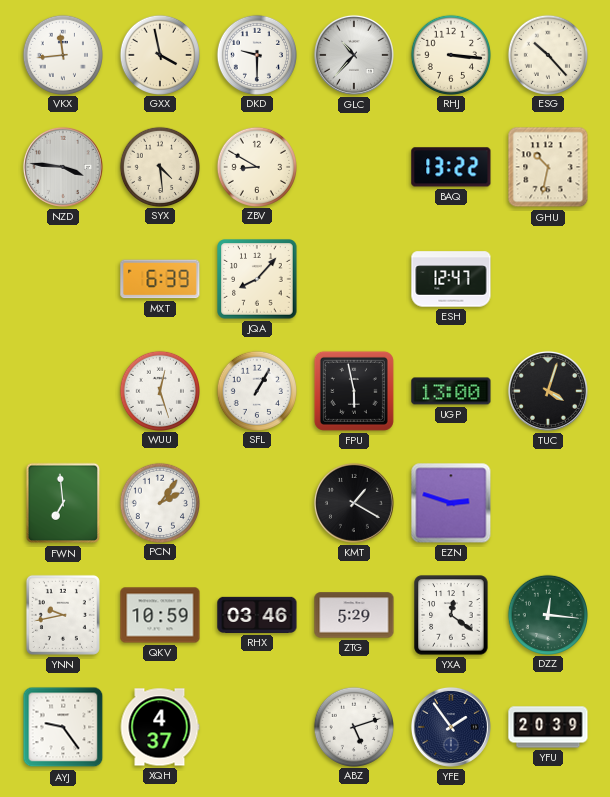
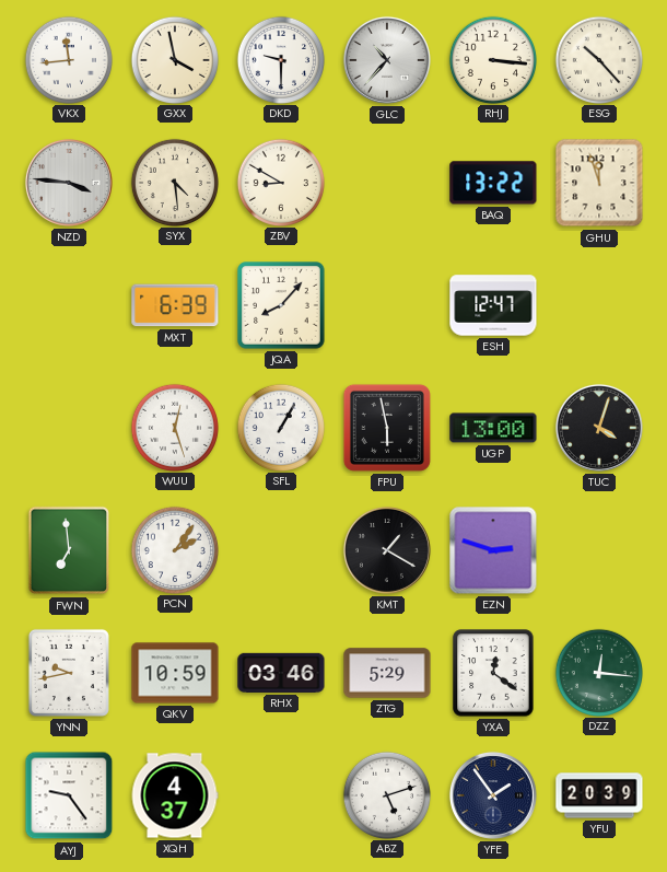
GHU: 10:32 -> 11:57
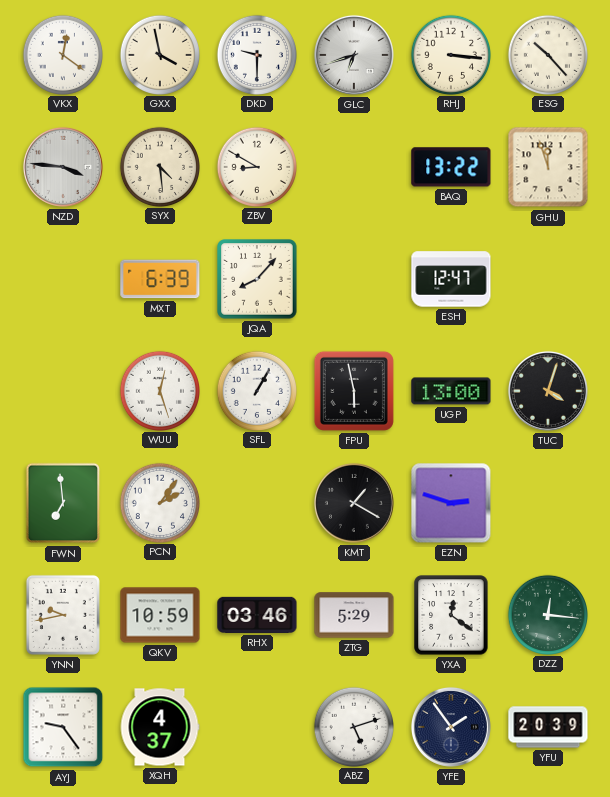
VKX: 11:44 -> 12:21
GLC: 10:37 -> 6:42
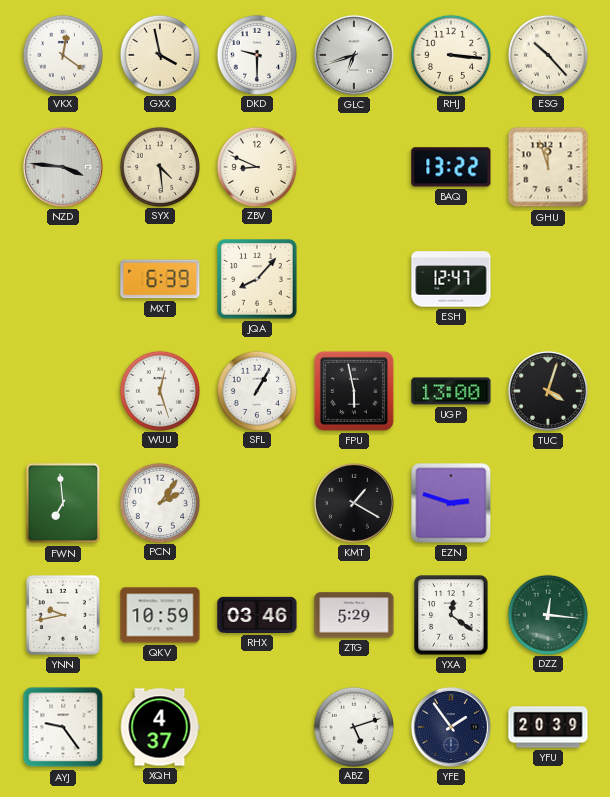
ZBV: 8:50 -> 8:49
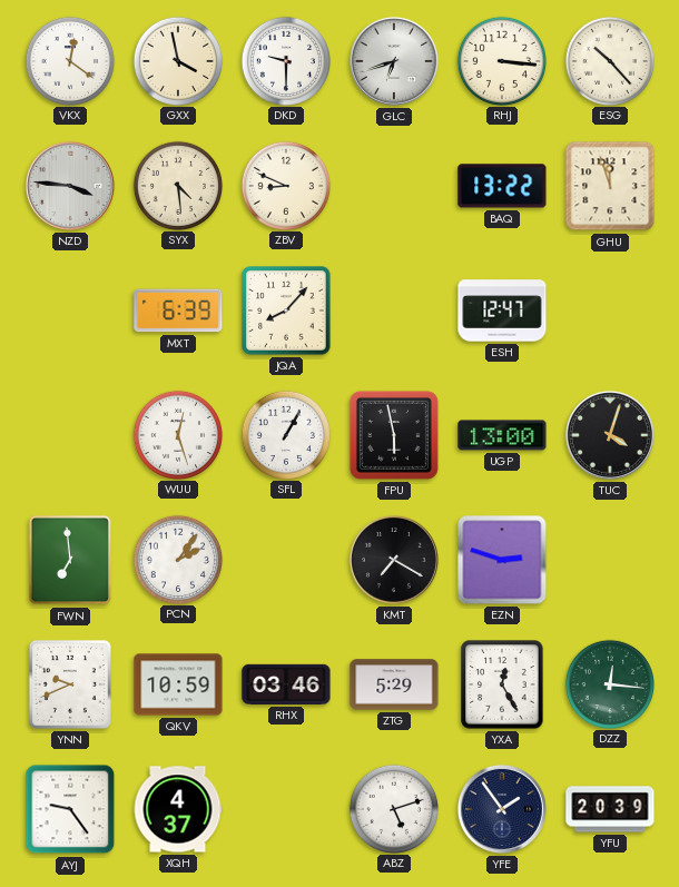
KMT: 1:20 -> 7:20
YNN: 9:43 -> 9:41
YXA: 12:21 -> 12:25
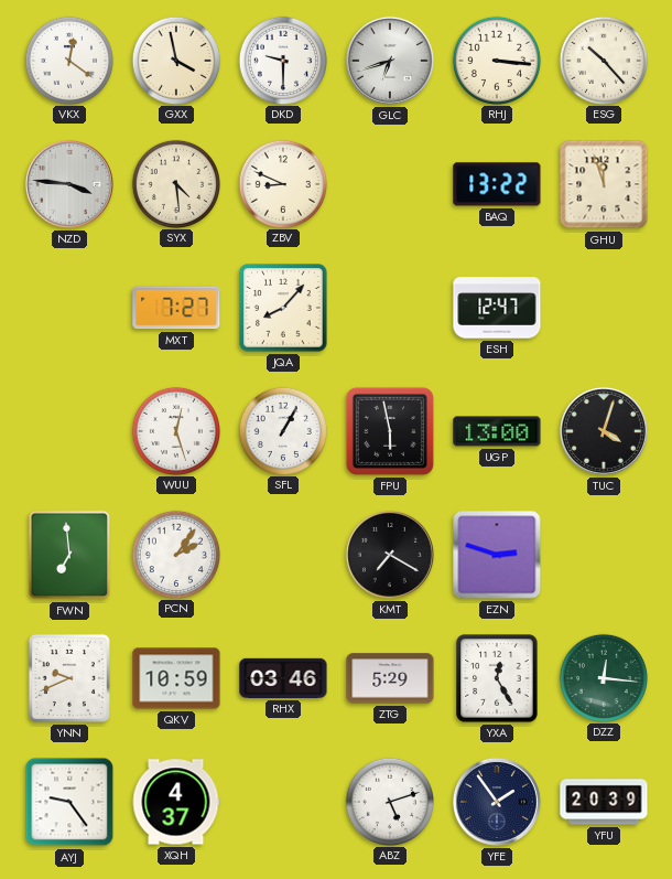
MXT: 6:39 -> 7:27
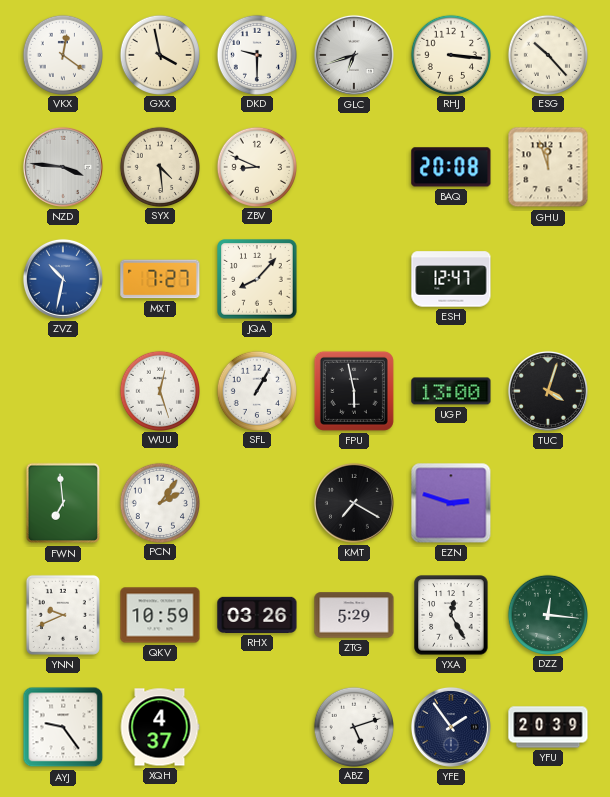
BAQ: 13:22 -> 20:08
ZVZ: none -> 10:32
RHX: 03:46 -> 03:26
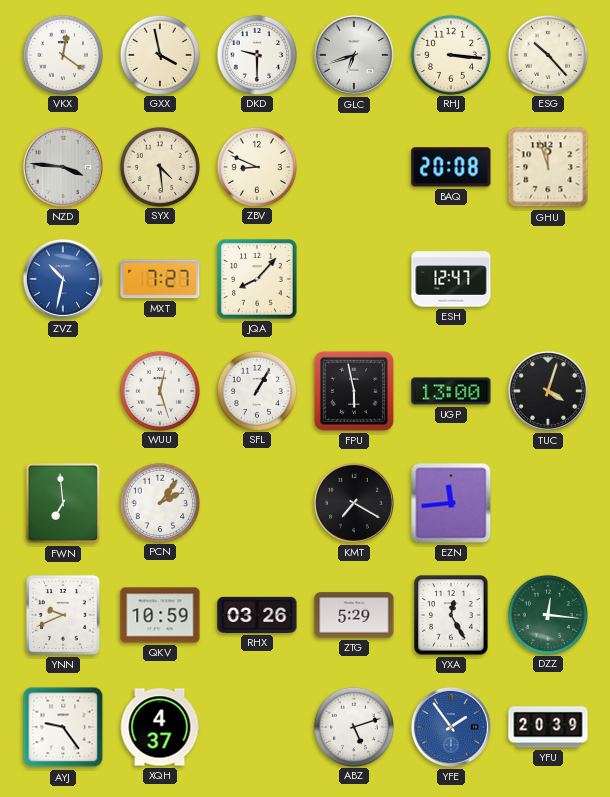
EZN: 2:48 -> 11:44
YFE dial: navy -> blue
